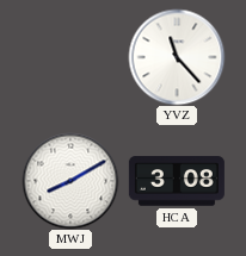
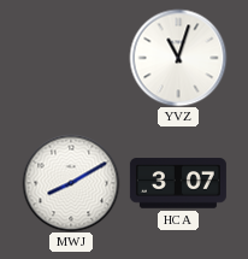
YVZ: 11:23 -> 11:03
HCA: 3:08 -> 3:07
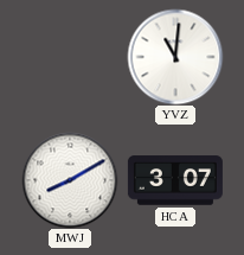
YVZ: 11:03 -> 11:01
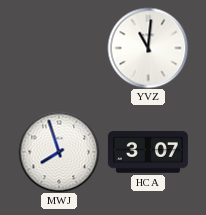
MWJ: 8:10 -> 7:57
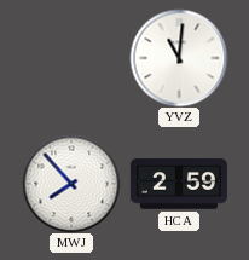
MWJ: 7:57 -> 7:53
HCA: 3:07 -> 2:59
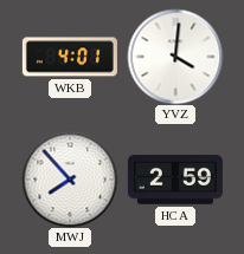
WKB: none -> 4:01
YVZ: 11:01 -> 4:01
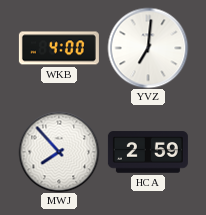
WKB: 4:01 -> 4:00
YVZ: 4:01 -> 7:01
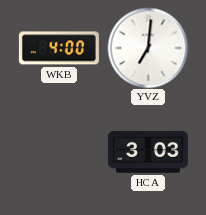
MWJ: 7:53 -> none
HCA: 2:59 -> 3:03
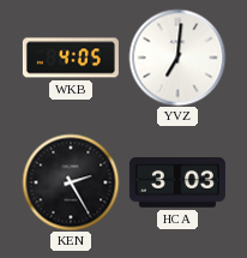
WKB: 4:00 -> 4:05
KEN: none -> 2:25
